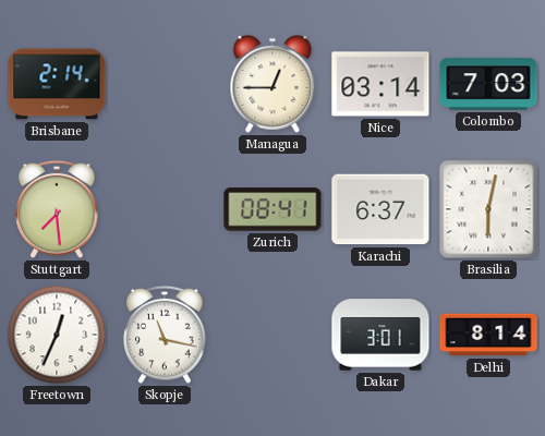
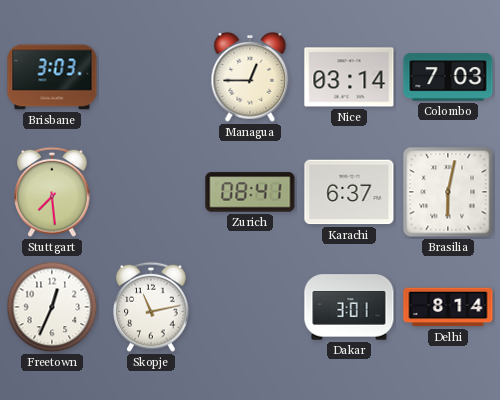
Brisbane: 2:14 -> 3:03
Skopje: 11:17 -> 11:13
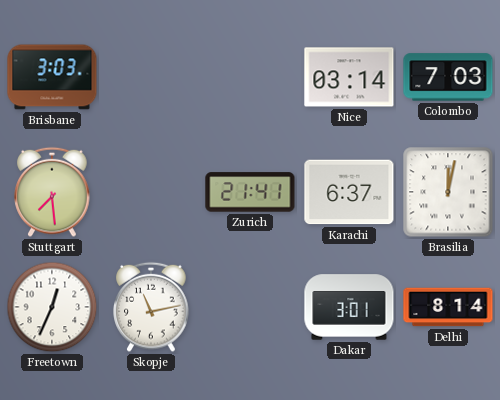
Managua: 12:45 -> none
Zurich: 08:41 -> 21:41
Brasilia: 6:02 -> 12:02
